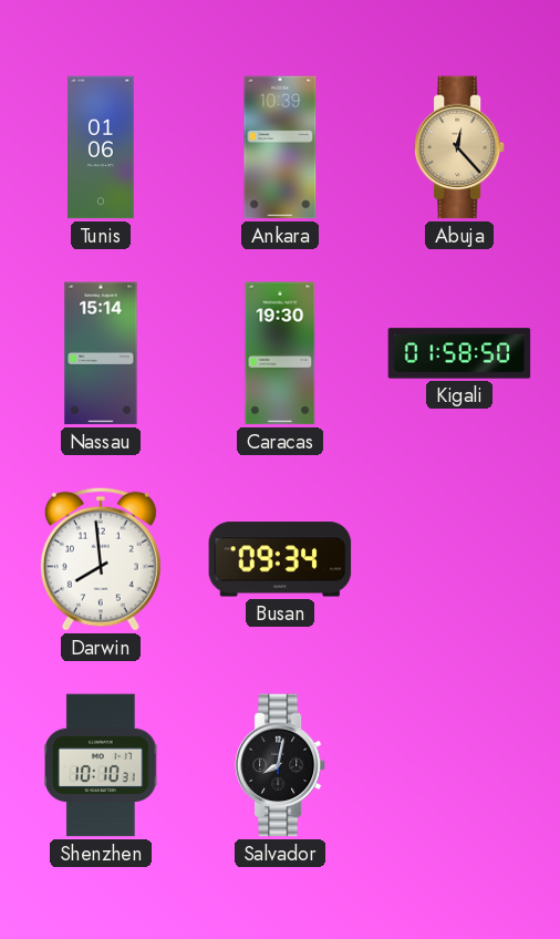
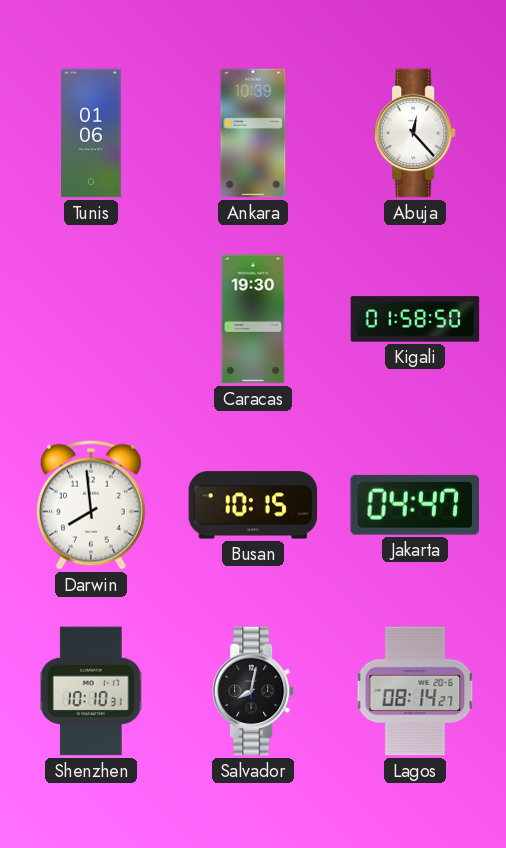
Abuja dial: champagne -> white
Nassau: 15:14 -> none
Busan: 09:34 -> 10:15
Jakarta: none -> 04:47
Lagos: none -> 08:14
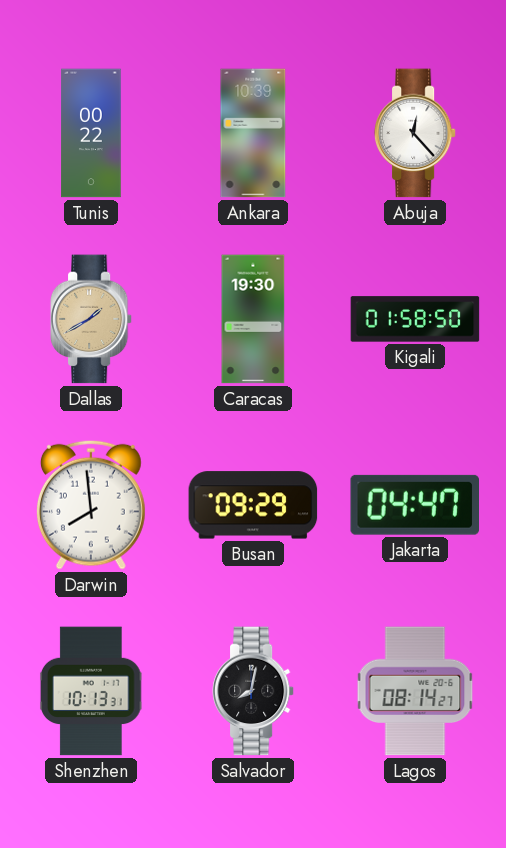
Tunis: 01:06 -> 00:22
Dallas: none -> 1:40
Busan: 10:15 -> 09:29
Shenzhen: 10:10 -> 10:13
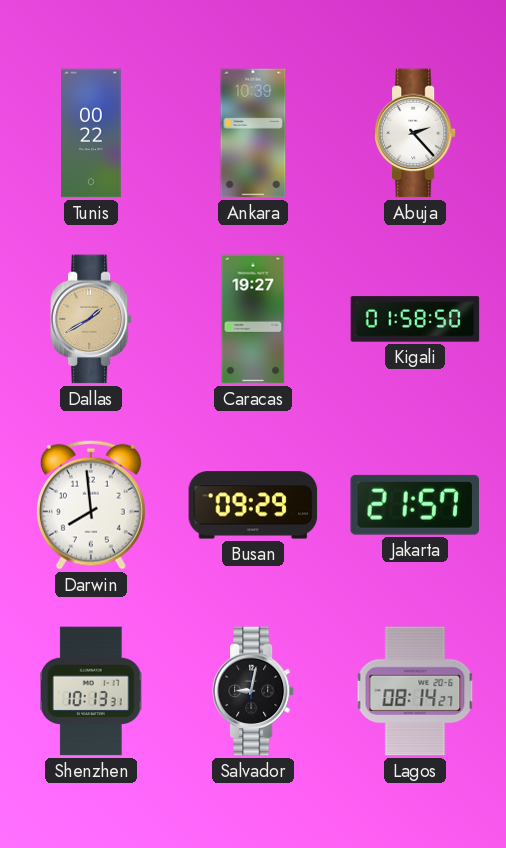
Abuja: 12:23 -> 2:23
Caracas: 19:30 -> 19:27
Jakarta: 04:47 -> 21:57
Salvador: 8:02 -> 9:02
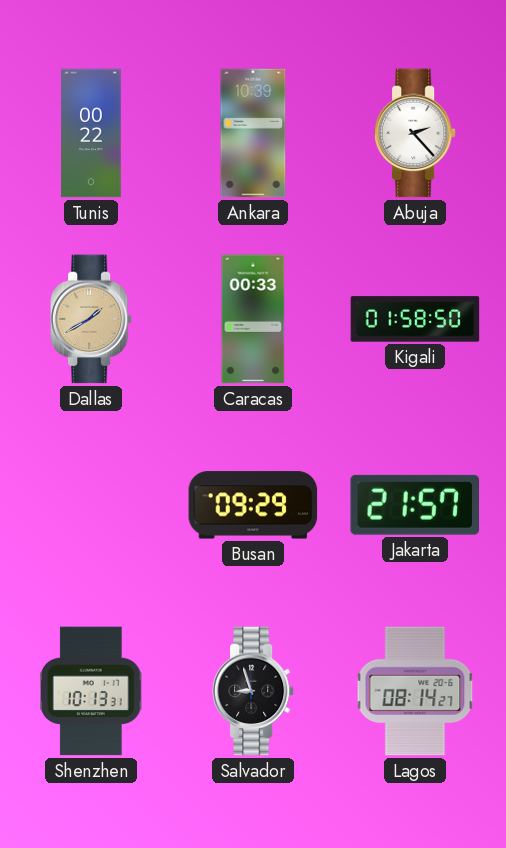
Caracas: 19:27 -> 00:33
Darwin: 7:59 -> none
Salvador: 9:02 -> 8:57
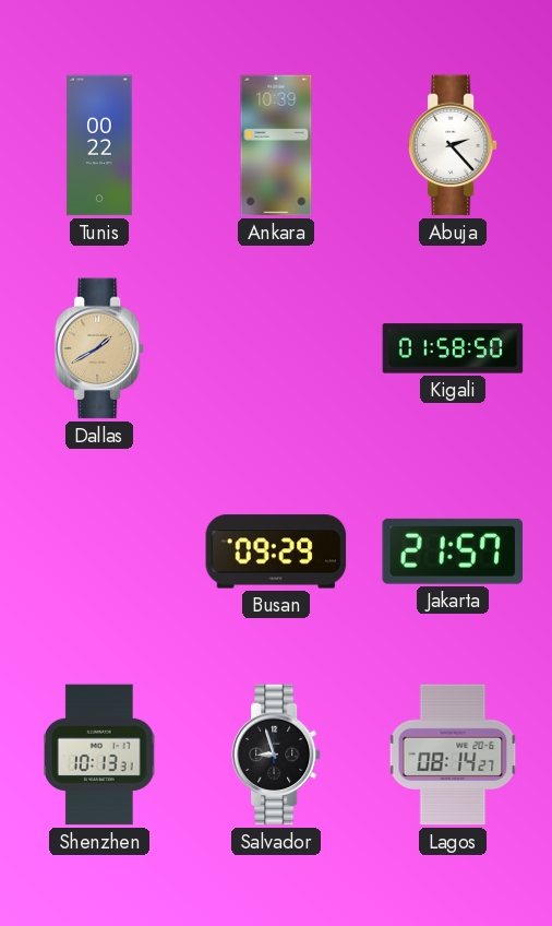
Caracas: 00:33 -> none
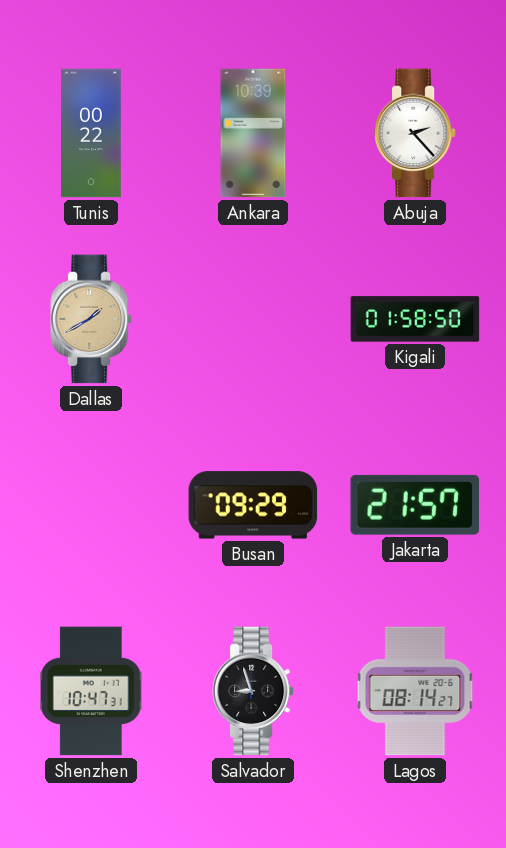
Shenzhen: 10:13 -> 10:47
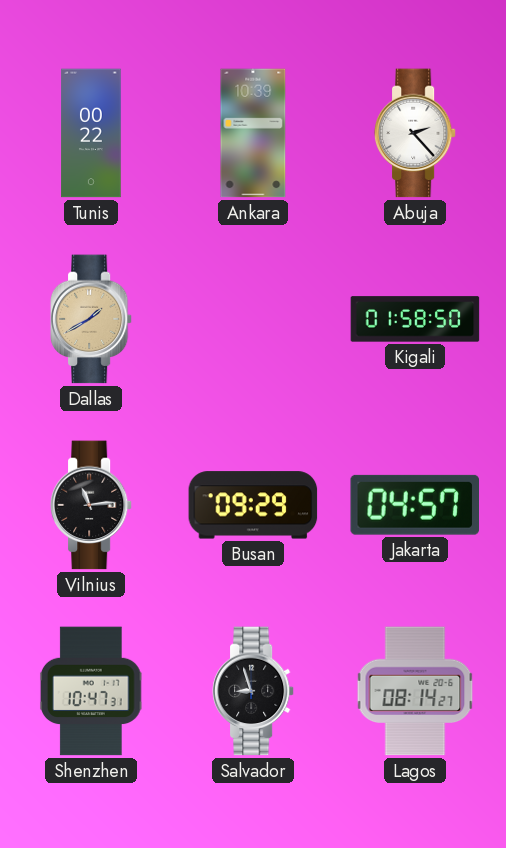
Vilnius: none -> 11:14
Jakarta: 21:57 -> 04:57
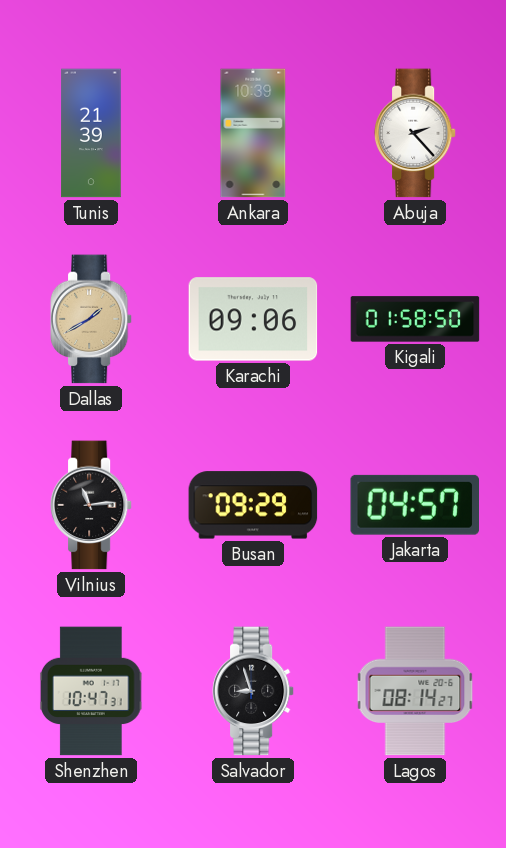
Tunis: 00:22 -> 21:39
Karachi: none -> 09:06
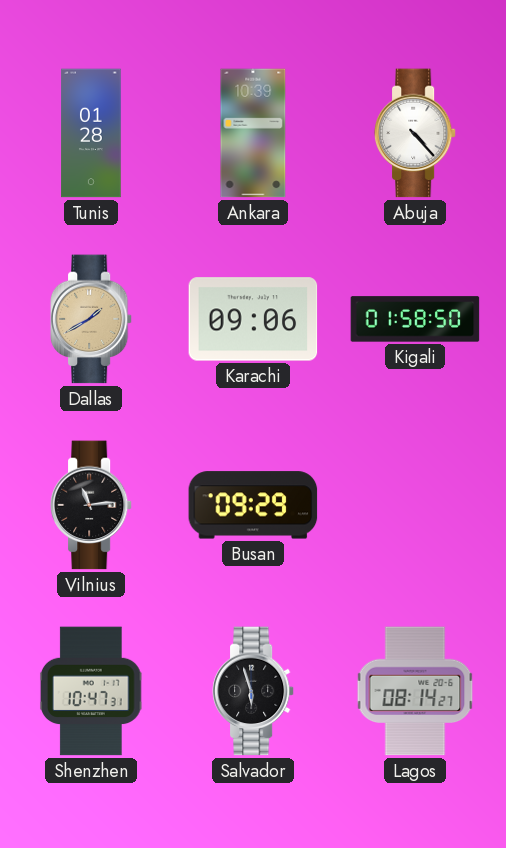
Tunis: 21:39 -> 01:28
Abuja: 2:23 -> 4:23
Jakarta: 04:57 -> none
Salvador: 8:57 -> 5:57
